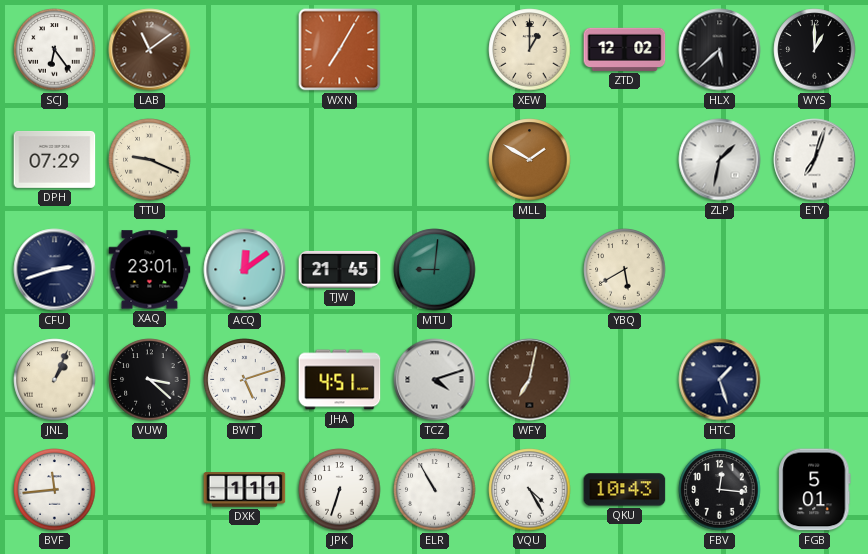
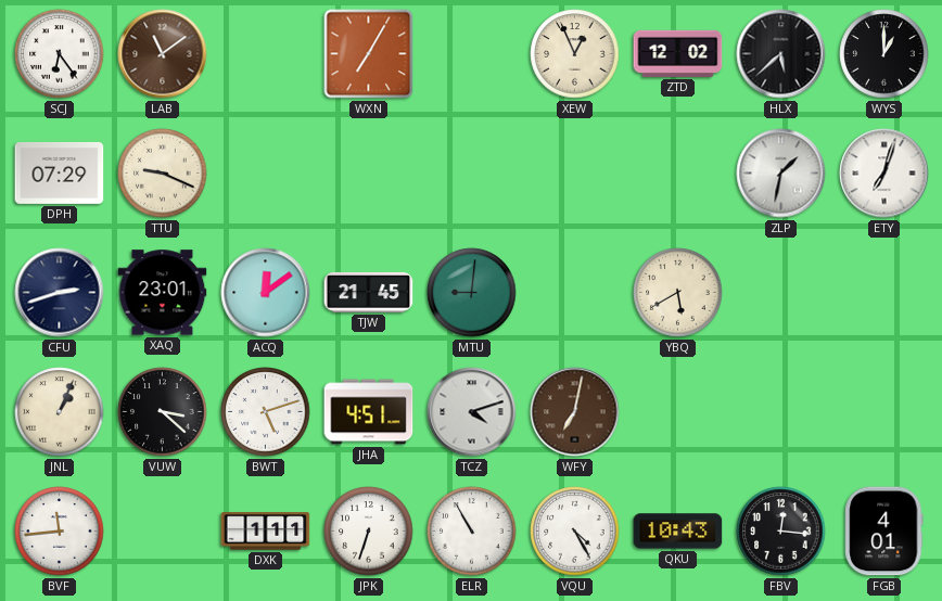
XEW: 1:00 -> 12:56
MLL: 1:50 -> none
HTC: 1:27 -> none
FGB: 5:01 -> 4:01
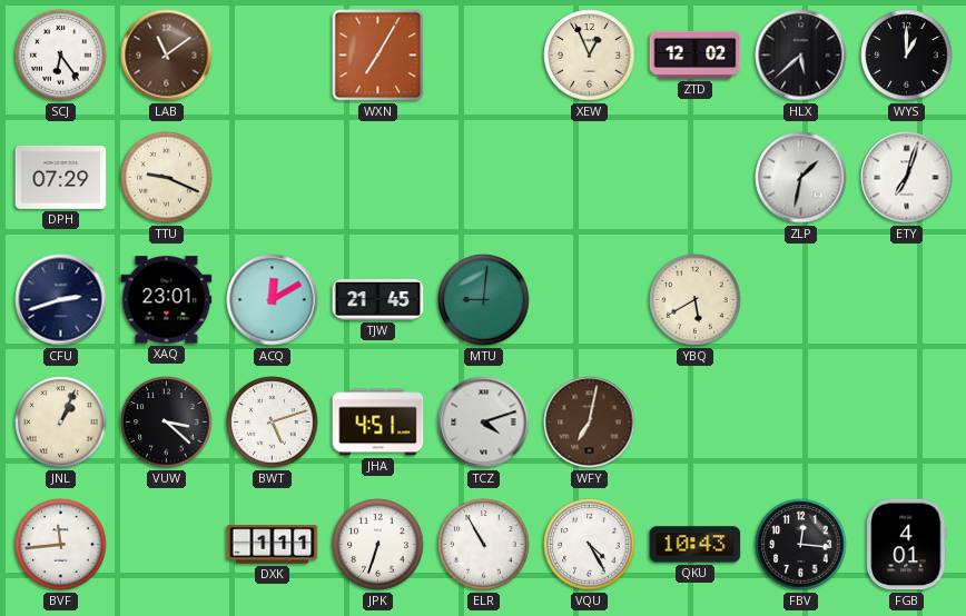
ACQ: 12:09 -> 12:10
